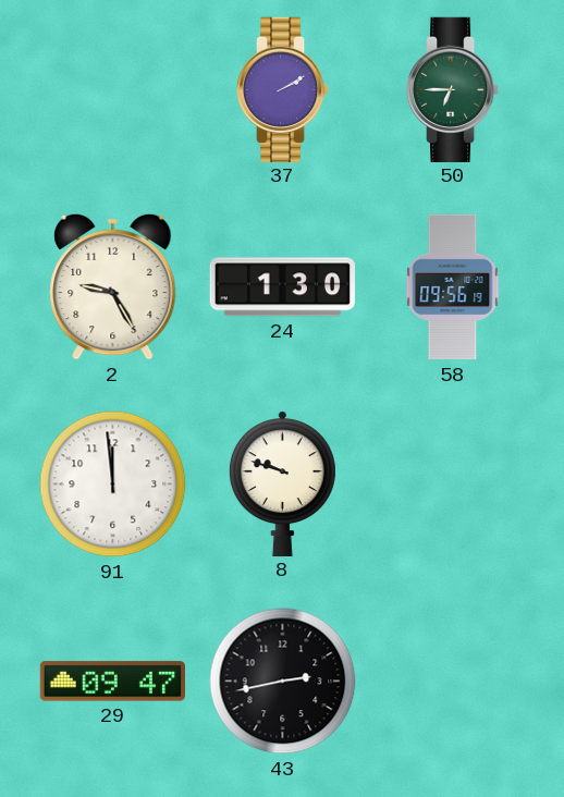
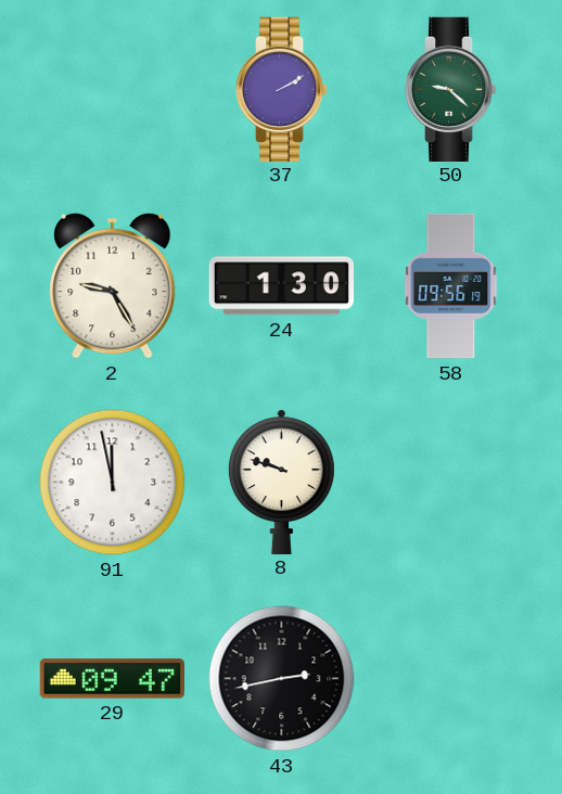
50: 6:45 -> 9:22
91: 11:59 -> 11:58
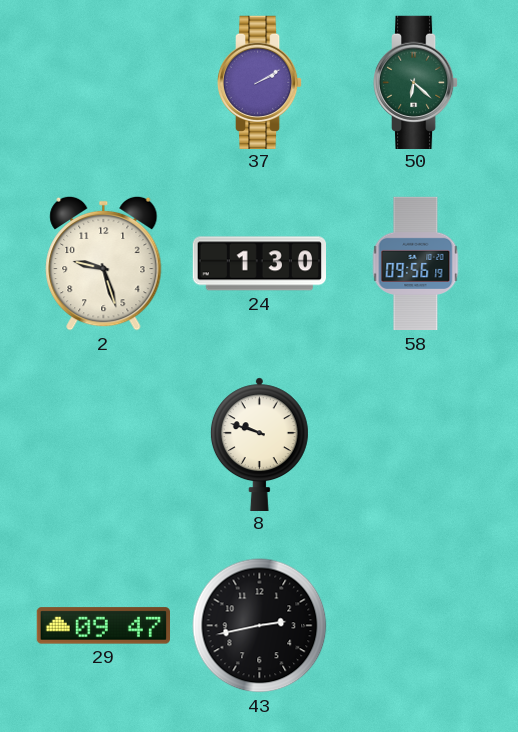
50: 9:22 -> 6:22
2: 9:25 -> 9:27
91: 11:58 -> none
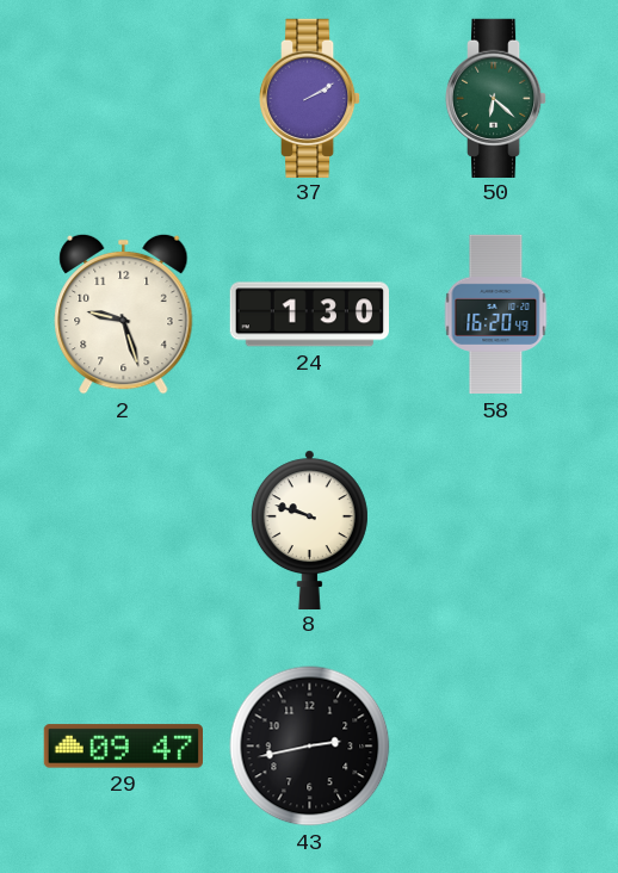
58: 09:56 -> 16:20
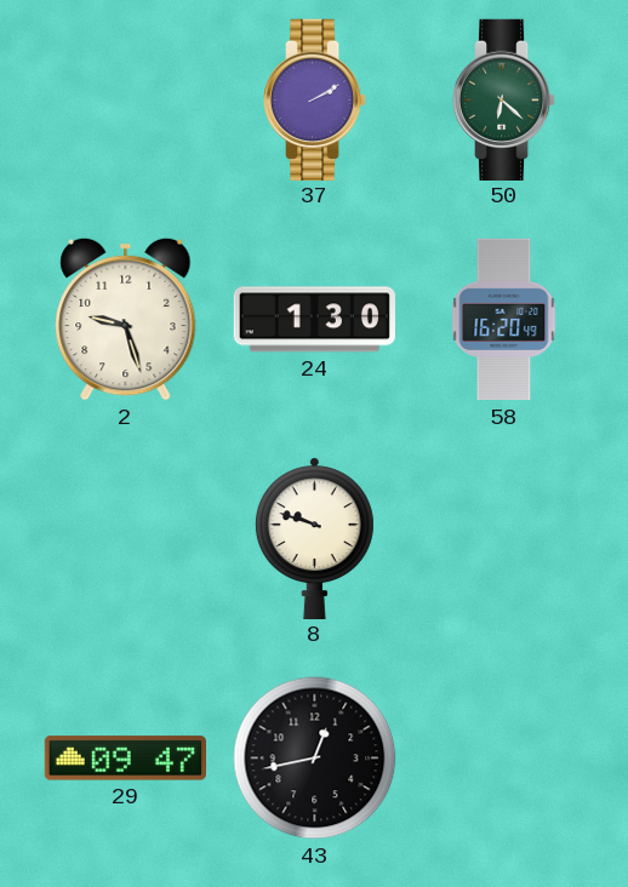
43: 2:43 -> 12:43
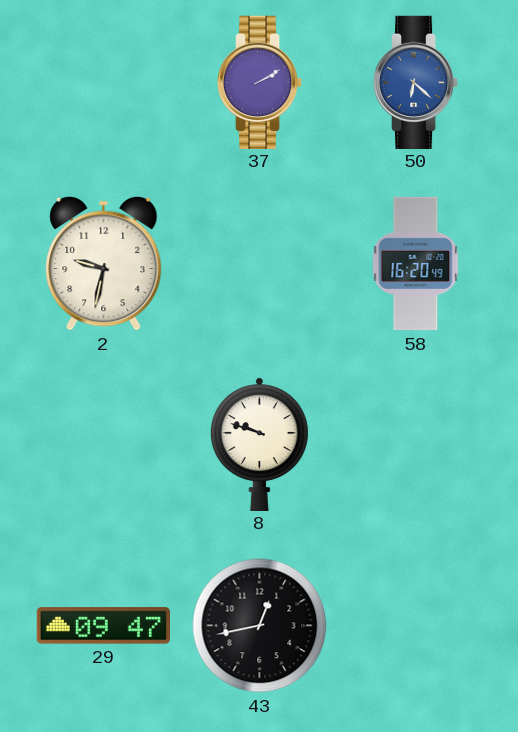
50 dial: green -> blue
2: 9:27 -> 9:32
24: 1:30 -> none
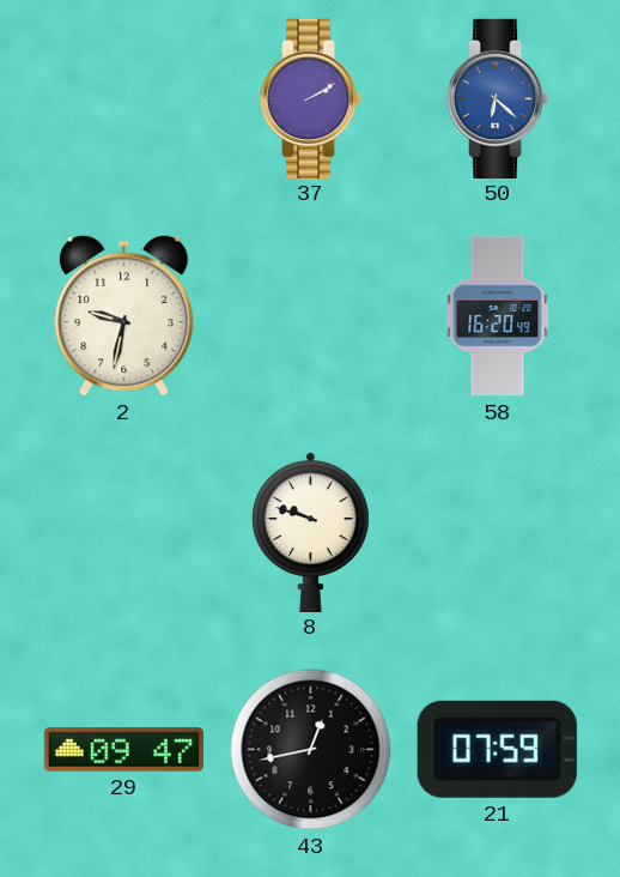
21: none -> 07:59
